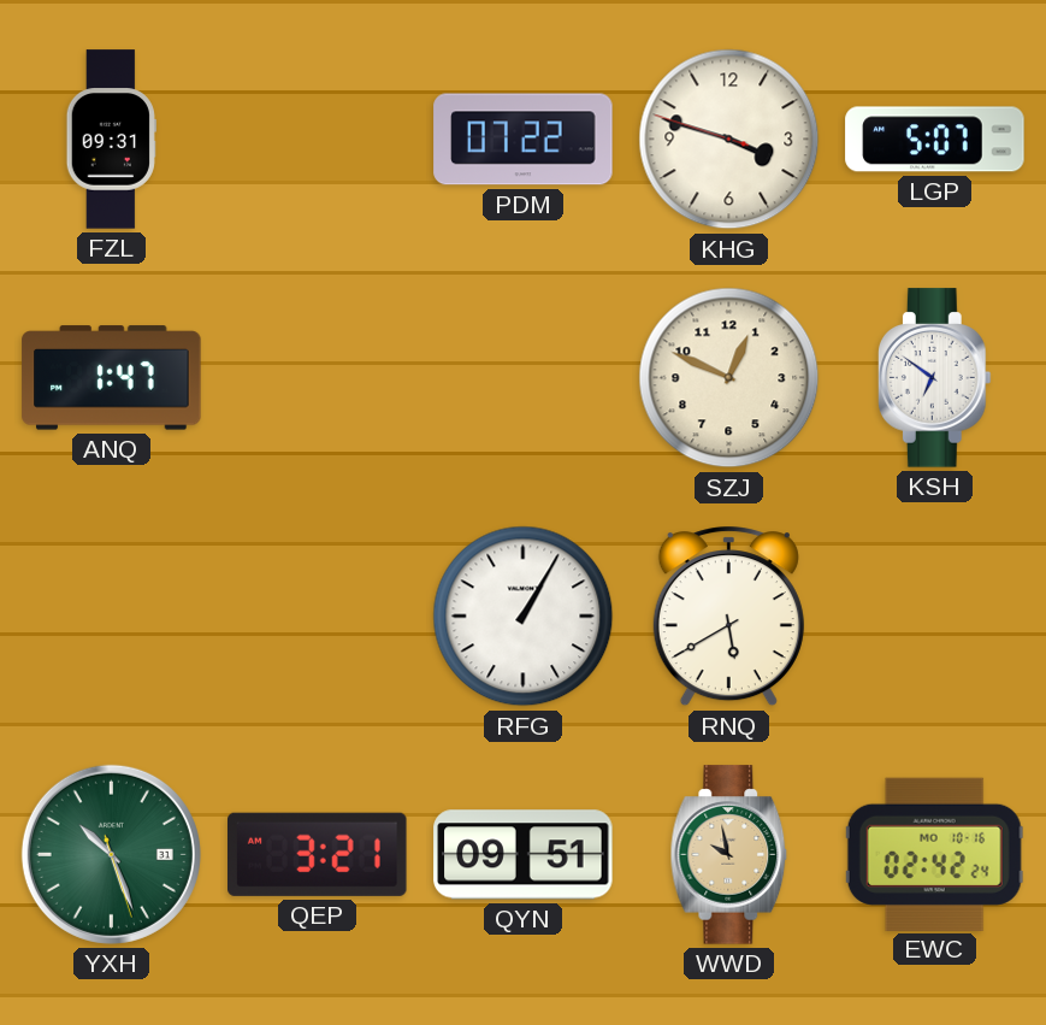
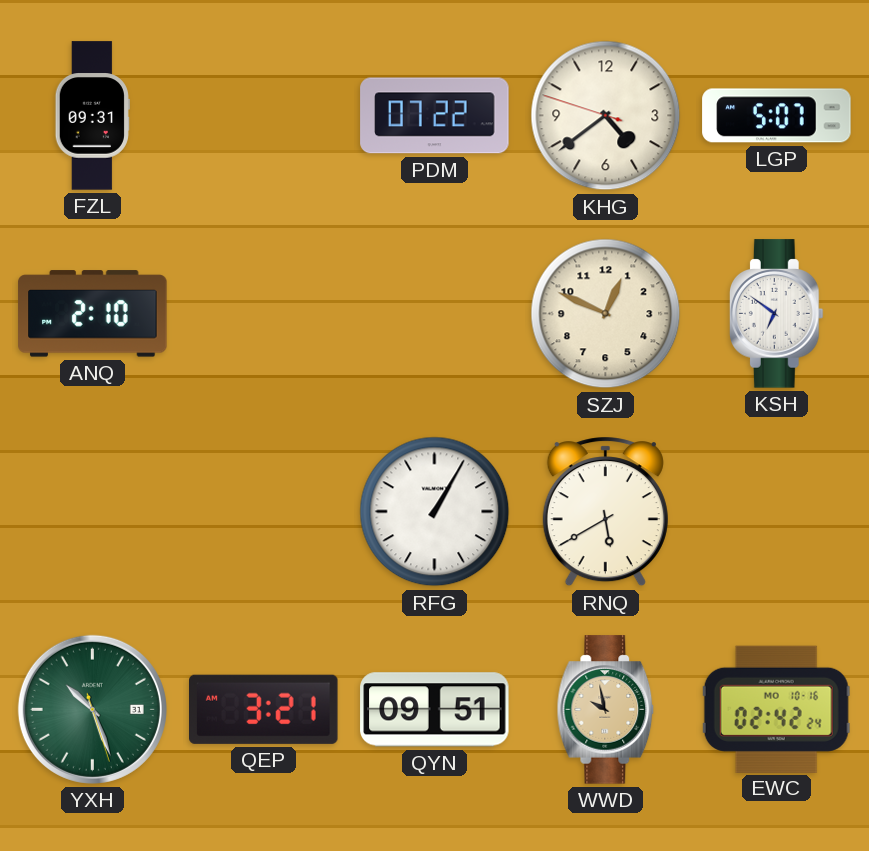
KHG: 3:47 -> 4:38
ANQ: 1:47 -> 2:10
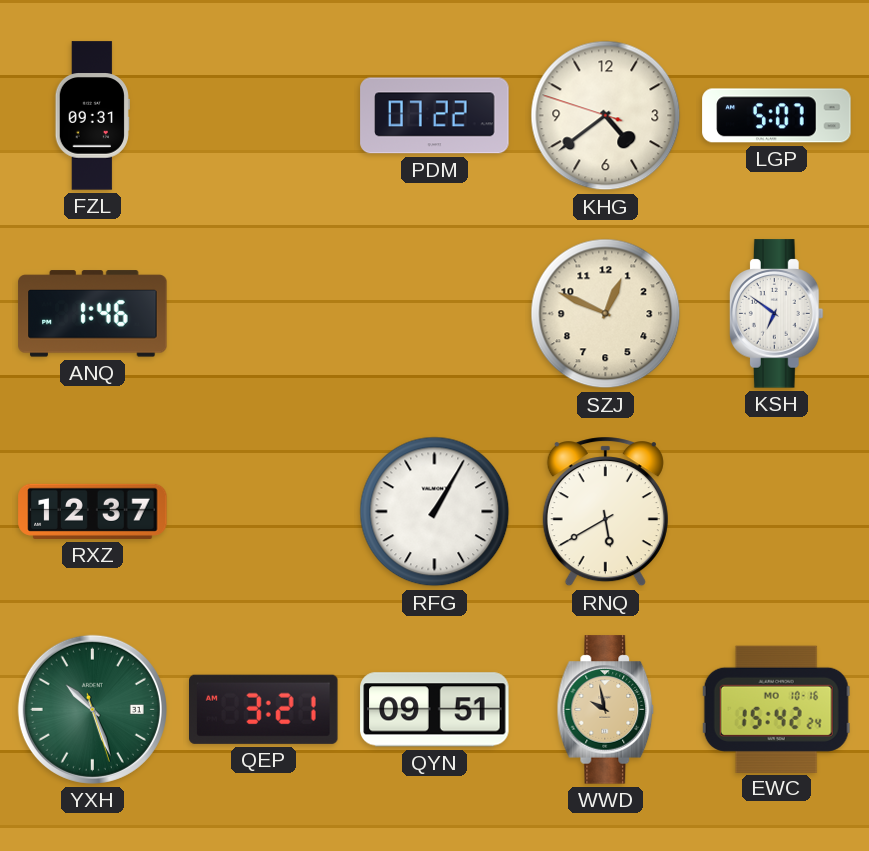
ANQ: 2:10 -> 1:46
RXZ: none -> 12:37
EWC: 02:42 -> 15:42
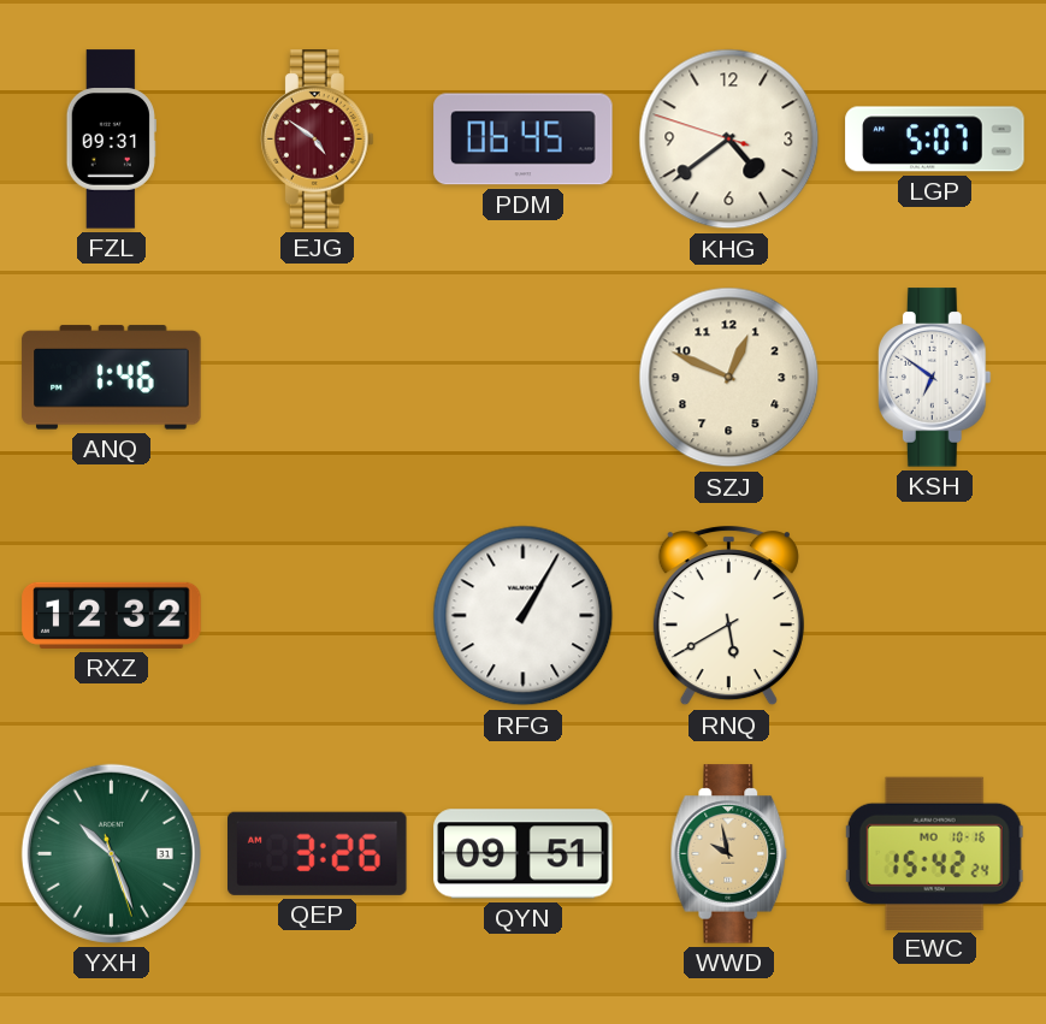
EJG: none -> 4:51
PDM: 07:22 -> 06:45
RXZ: 12:37 -> 12:32
QEP: 3:21 -> 3:26
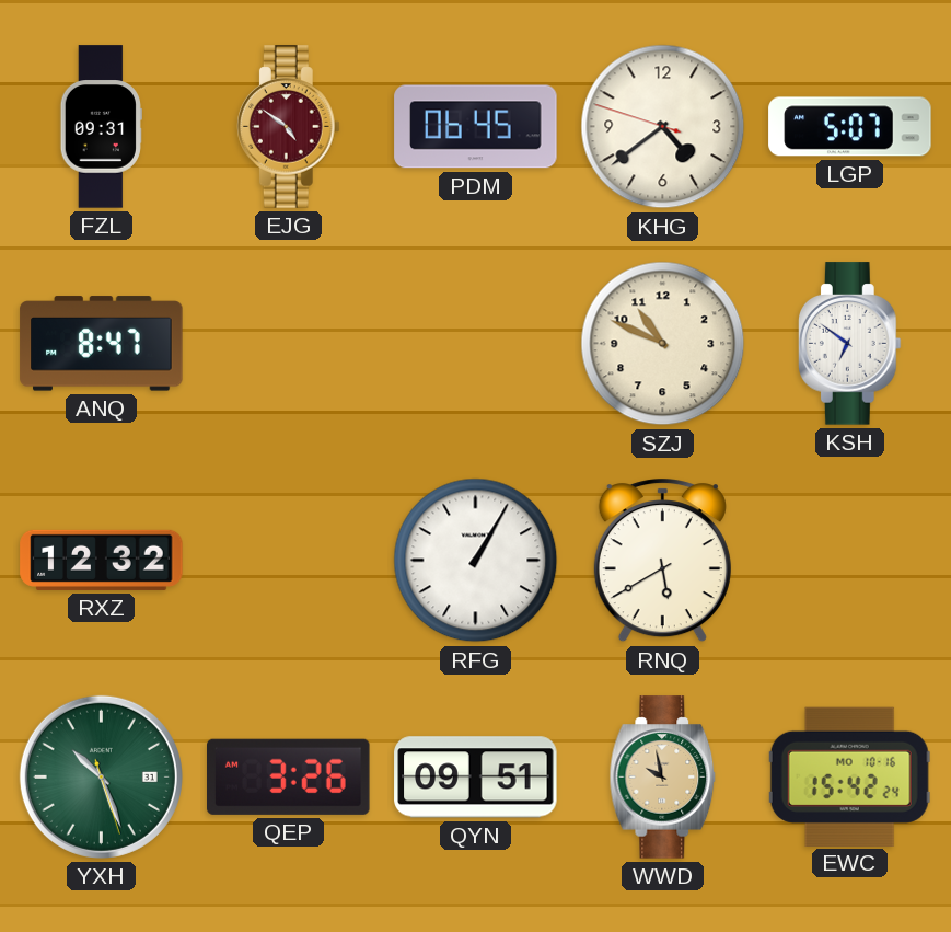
ANQ: 1:46 -> 8:47
SZJ: 12:49 -> 10:49
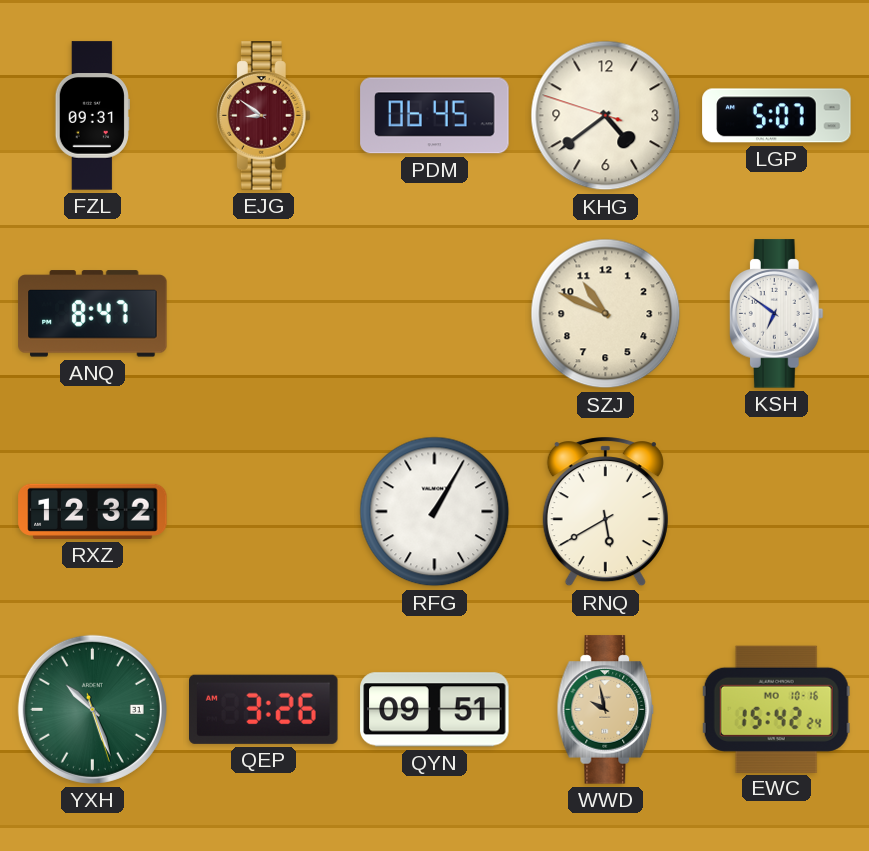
EJG: 4:51 -> 8:51
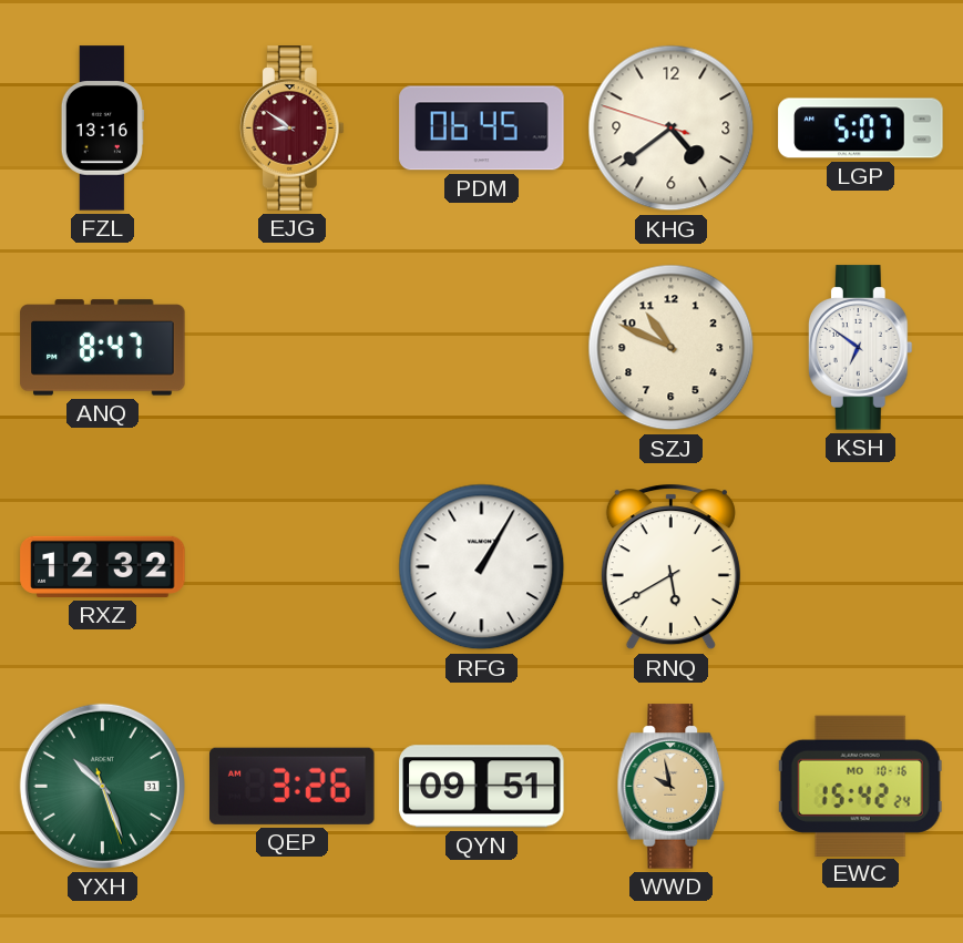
FZL: 09:31 -> 13:16
